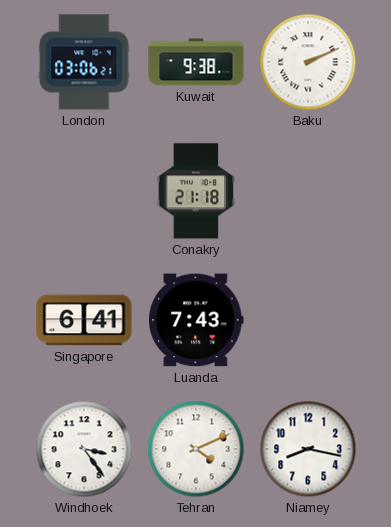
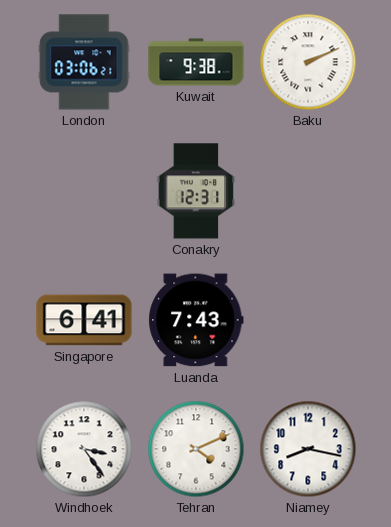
Conakry: 21:18 -> 12:31
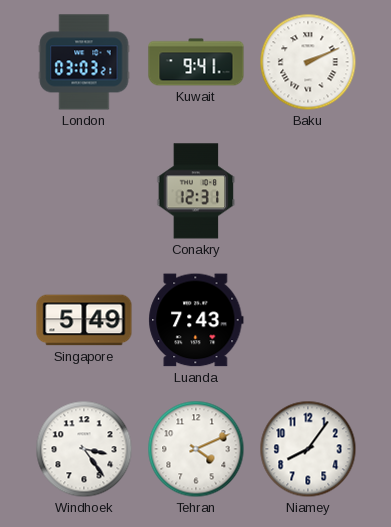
London: 03:06 -> 03:03
Kuwait: 9:38 -> 9:41
Singapore: 6:41 -> 5:49
Niamey: 8:17 -> 8:06
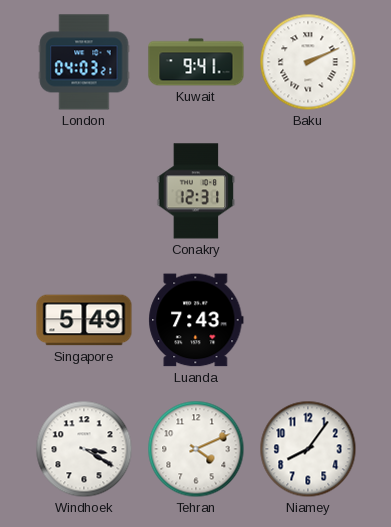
London: 03:03 -> 04:03
Windhoek: 3:24 -> 3:20
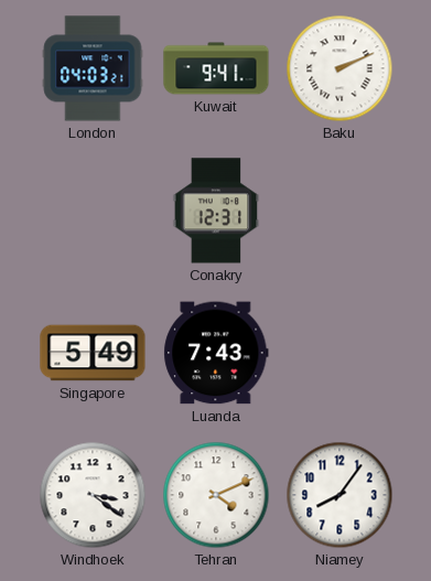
Windhoek: 3:20 -> 3:21
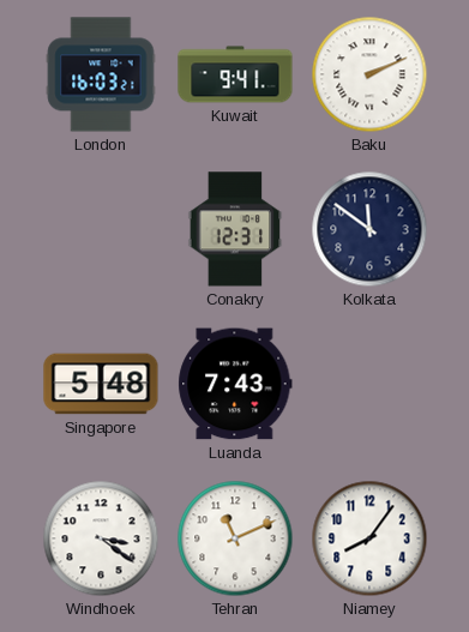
London: 04:03 -> 16:03
Kolkata: none -> 11:51
Singapore: 5:49 -> 5:48
Tehran: 4:11 -> 11:11
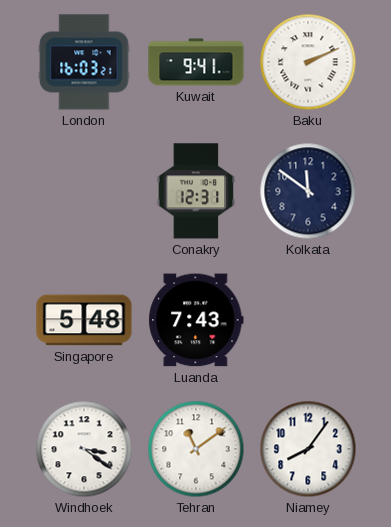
Tehran: 11:11 -> 11:09
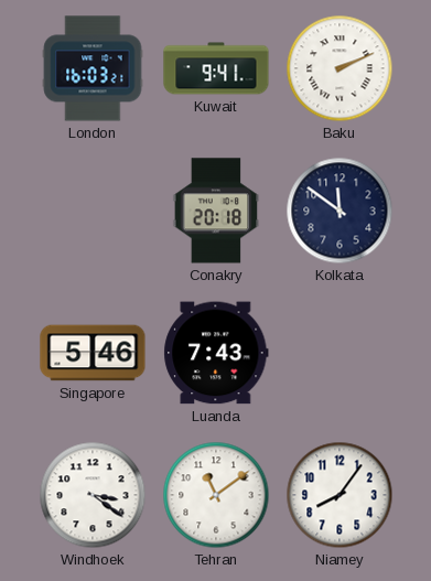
Conakry: 12:31 -> 20:18
Singapore: 5:48 -> 5:46
